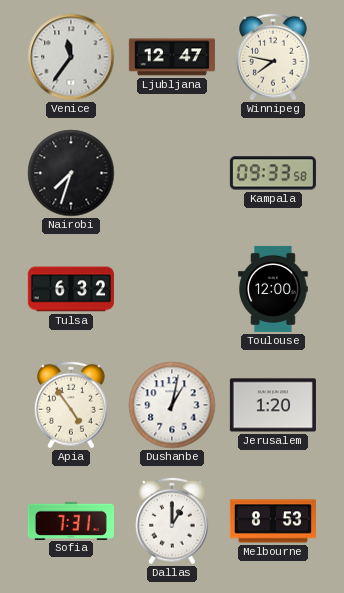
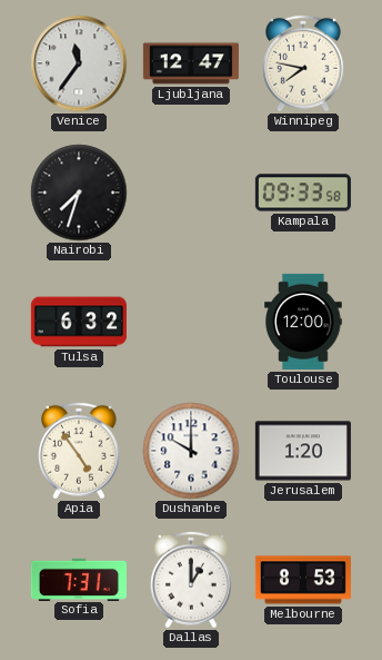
Dushanbe: 1:02 -> 10:00
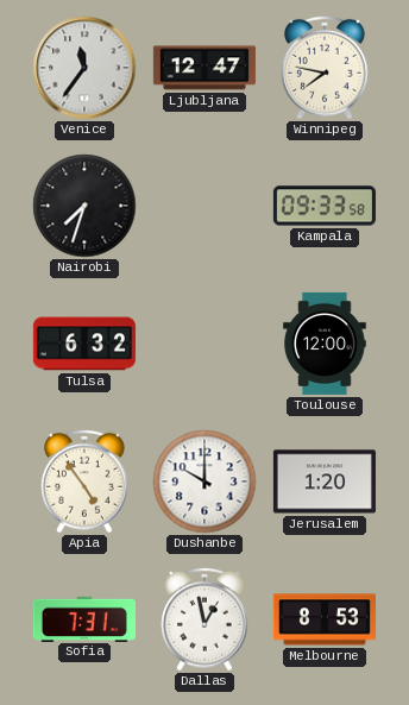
Dallas: 1:00 -> 12:58
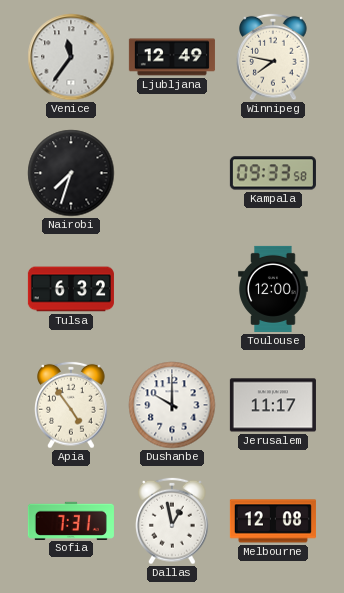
Ljubljana: 12:47 -> 12:49
Jerusalem: 1:20 -> 11:17
Melbourne: 8:53 -> 12:08
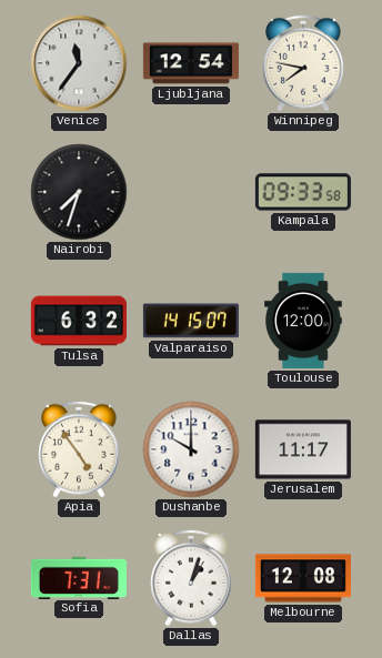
Ljubljana: 12:49 -> 12:54
Valparaiso: none -> 14:15
Dallas: 12:58 -> 1:03
